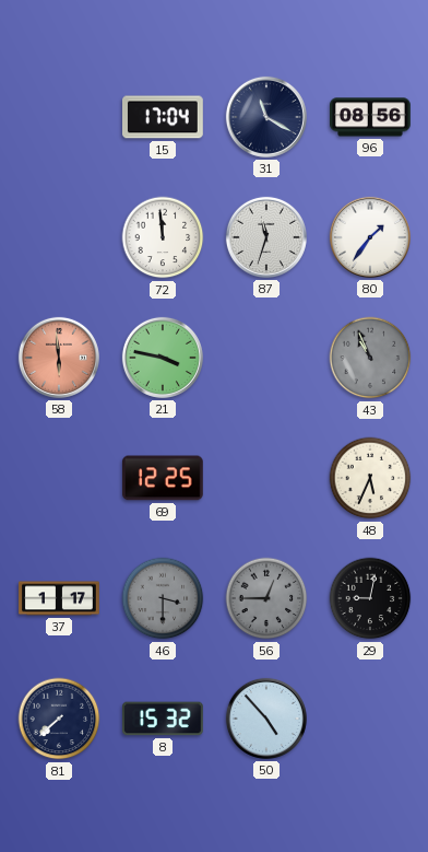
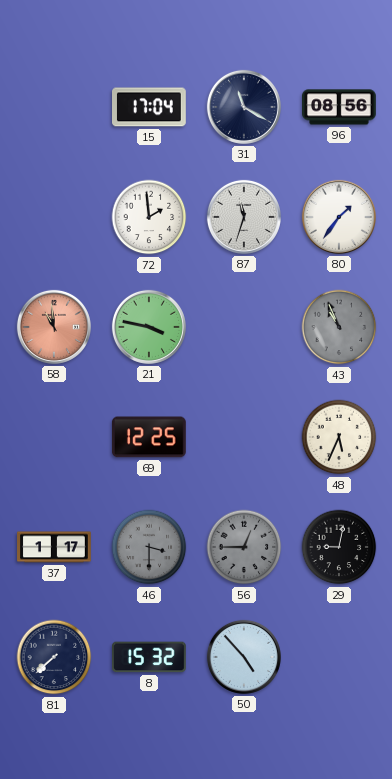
72: 11:59 -> 1:59
58: 5:59 -> 10:59
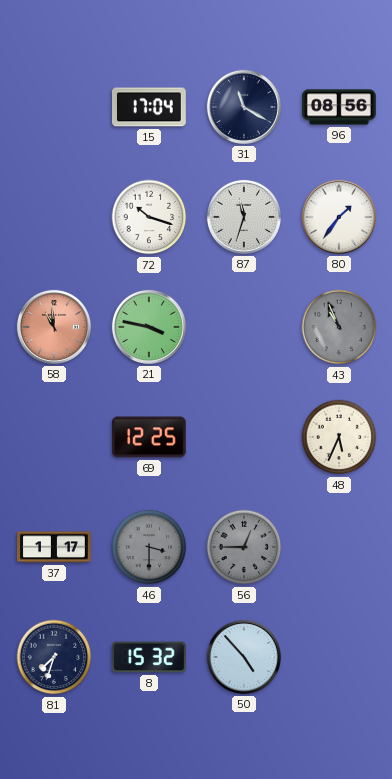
72: 1:59 -> 10:18
29: 9:02 -> none
81: 7:38 -> 7:33
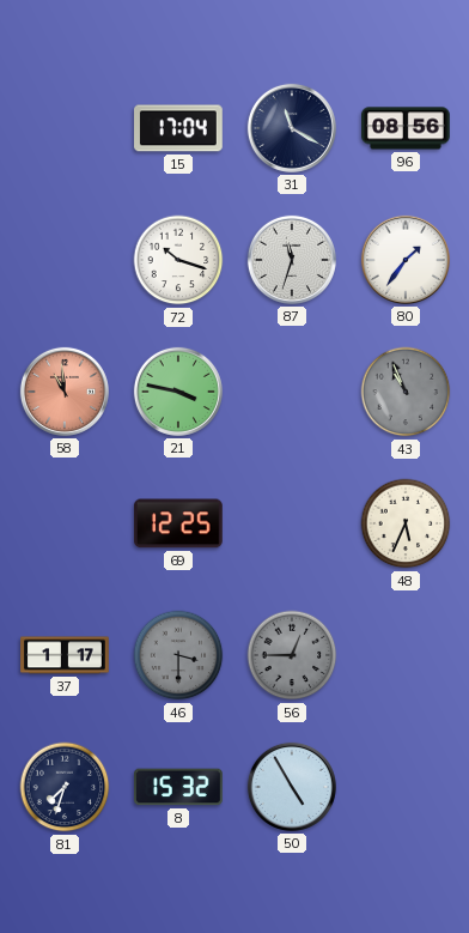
50: 4:53 -> 4:55
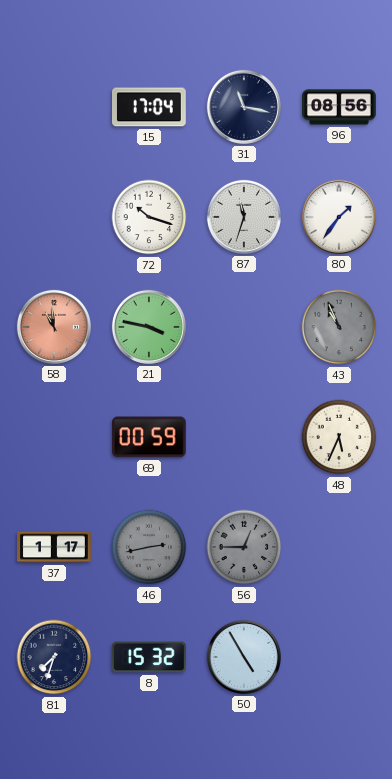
31: 11:20 -> 11:17
69: 12:25 -> 00:59
46: 3:30 -> 2:43
